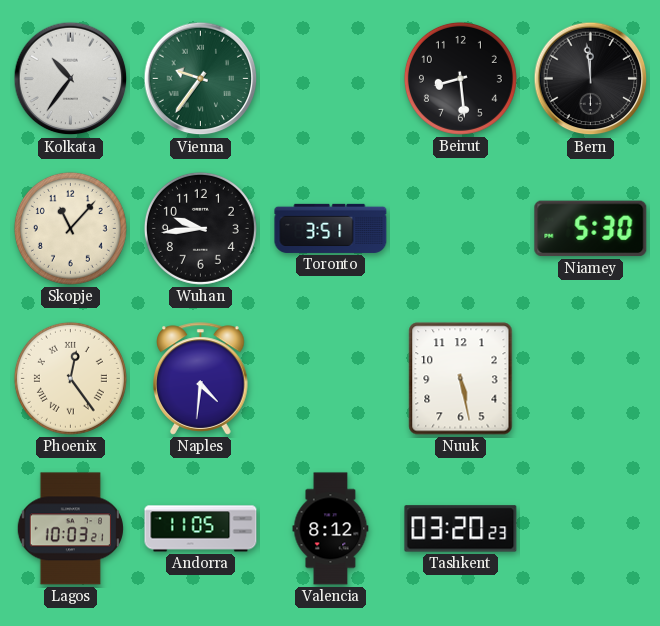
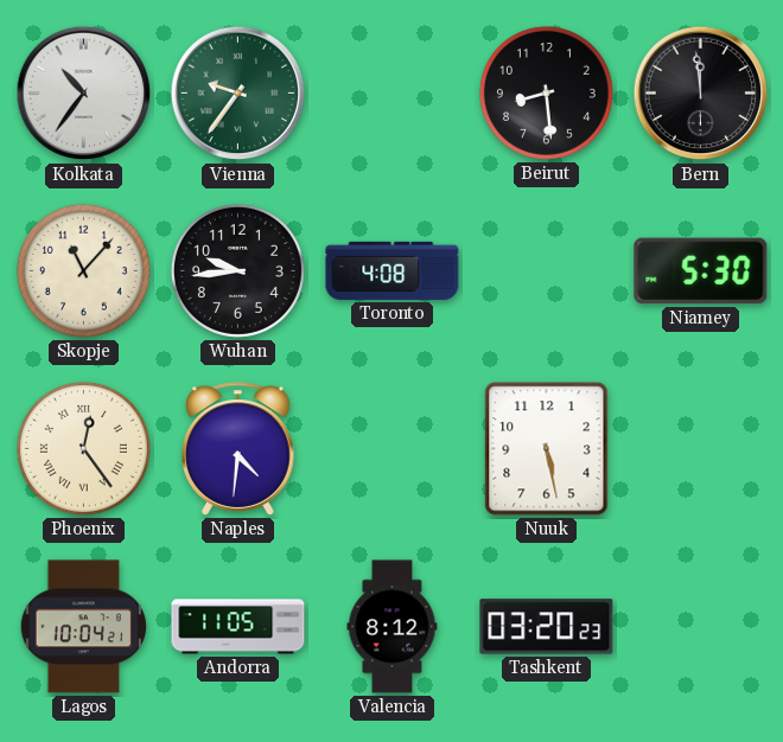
Toronto: 3:51 -> 4:08
Lagos: 10:03 -> 10:04
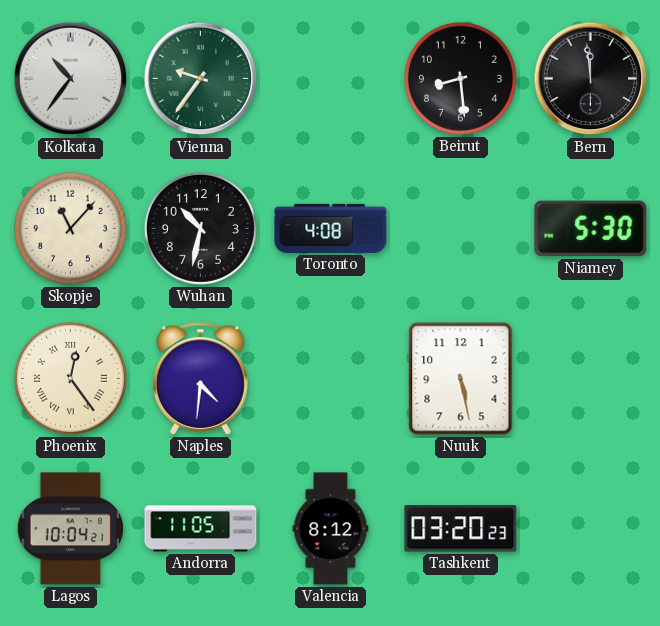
Wuhan: 9:44 -> 10:32
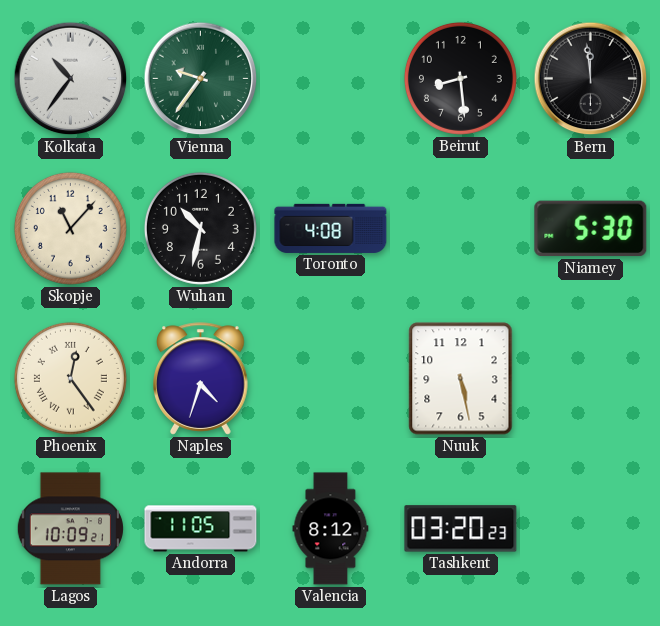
Naples: 4:31 -> 4:33
Lagos: 10:04 -> 10:09
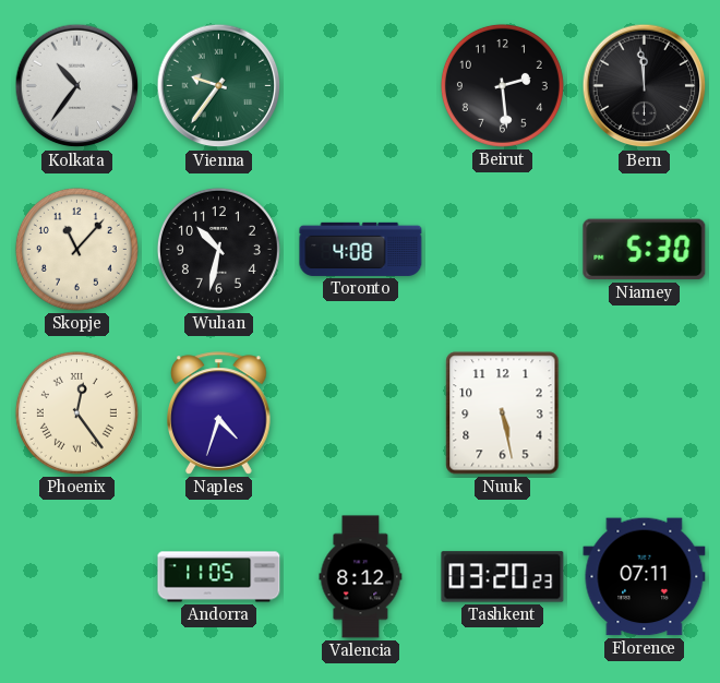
Beirut: 8:29 -> 2:29
Lagos: 10:09 -> none
Florence: none -> 07:11
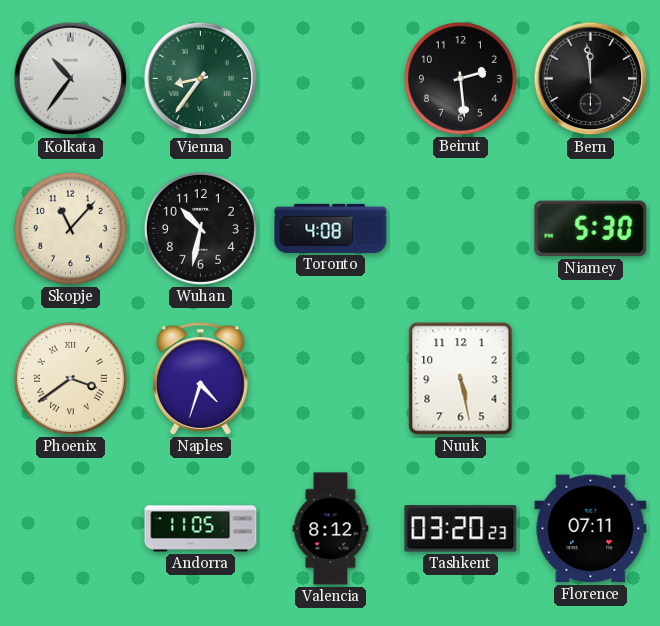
Vienna: 9:36 -> 8:36
Phoenix: 12:24 -> 3:39
